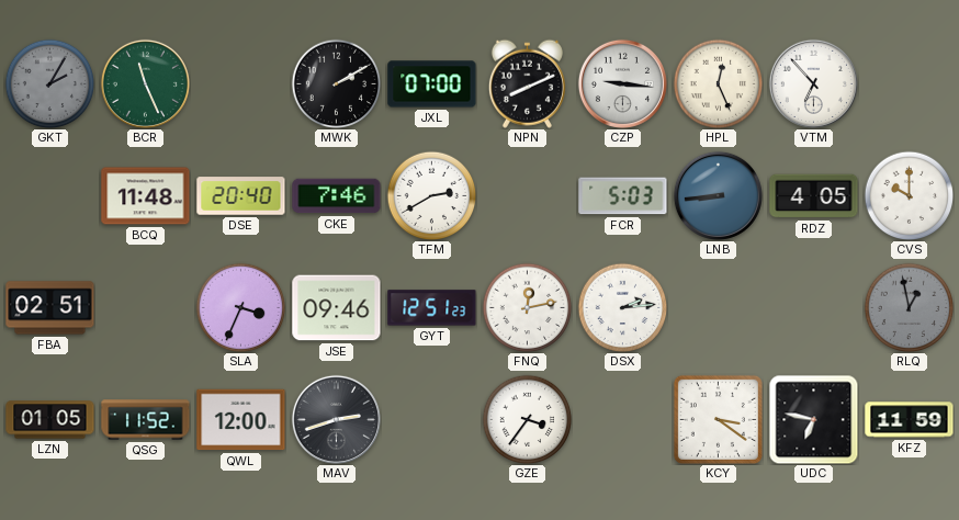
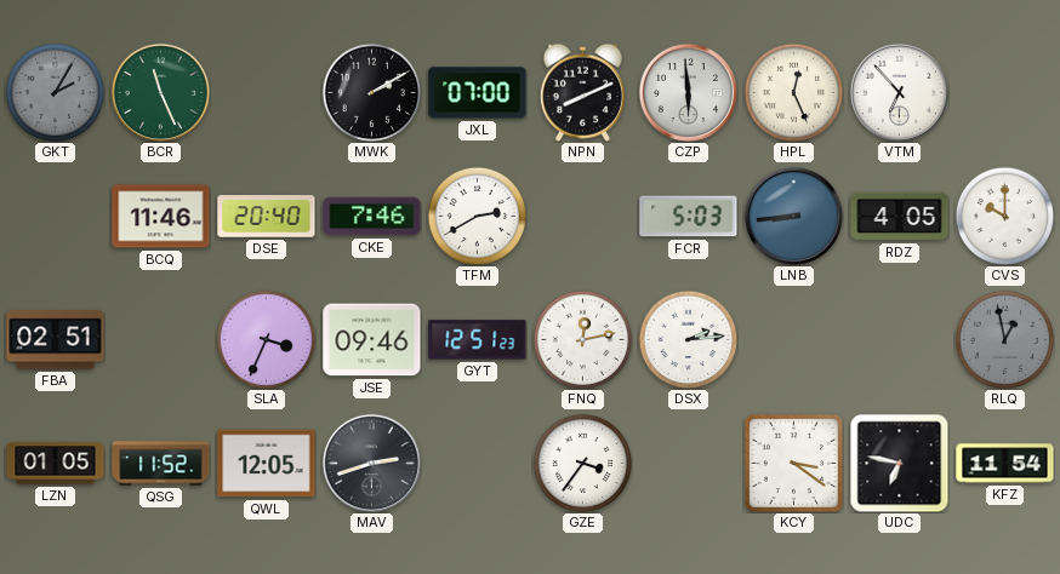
CZP: 9:16 -> 5:59
BCQ: 11:48 -> 11:46
QWL: 12:00 -> 12:05
KFZ: 11:59 -> 11:54
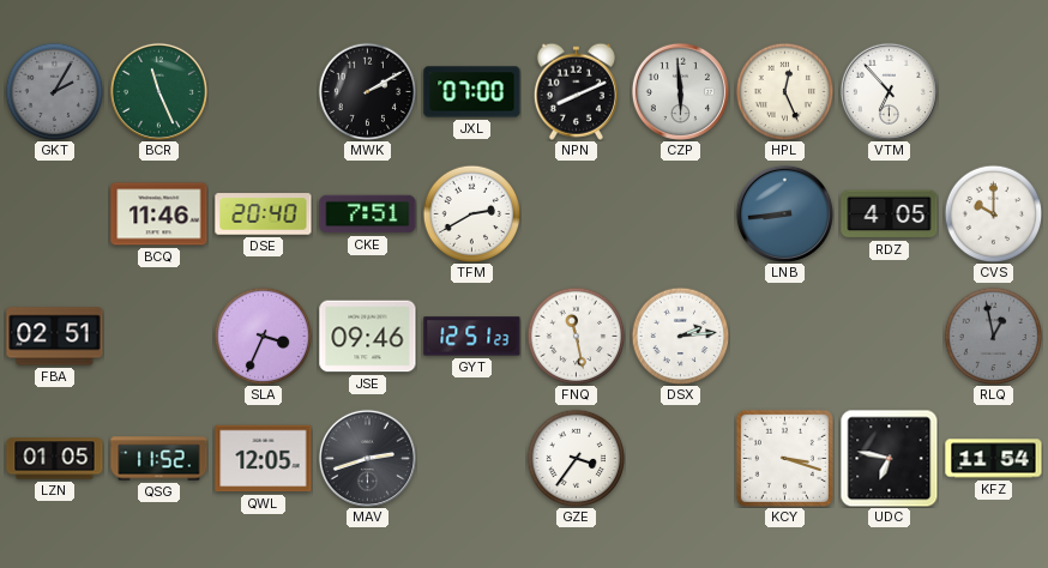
CKE: 7:46 -> 7:51
FCR: 5:03 -> none
FNQ: 12:13 -> 11:28
KCY: 3:21 -> 3:18
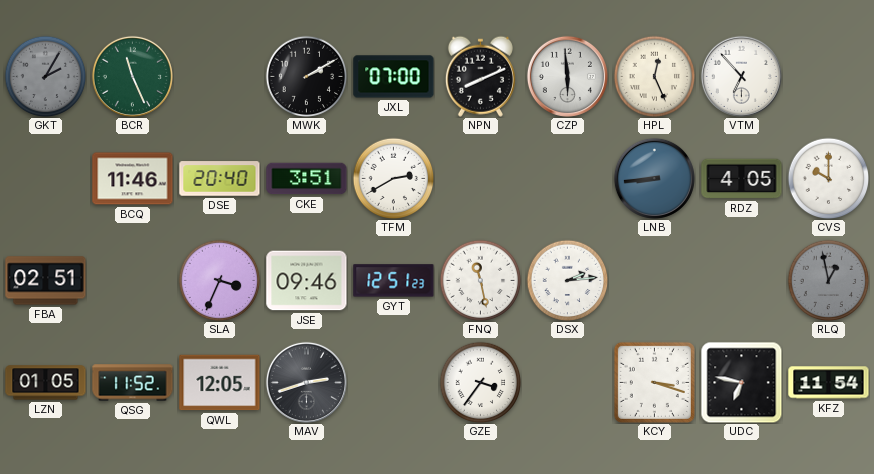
CKE: 7:51 -> 3:51
